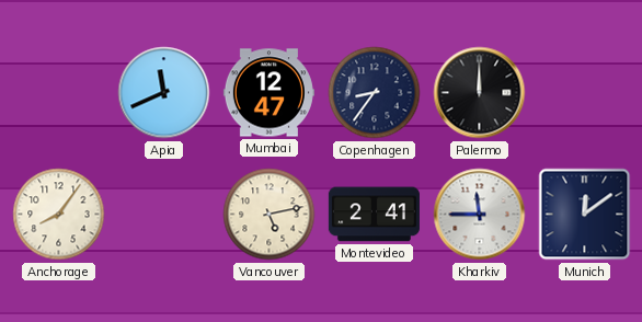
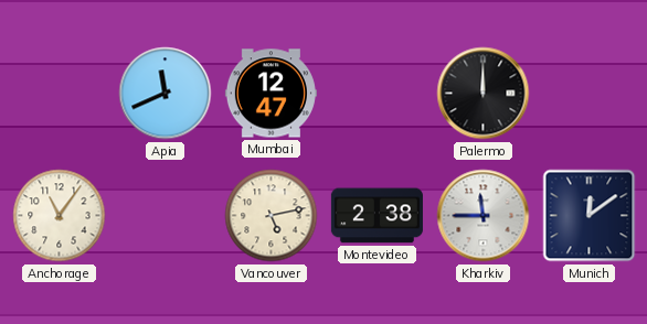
Copenhagen: 8:36 -> none
Anchorage: 8:06 -> 11:06
Montevideo: 2:41 -> 2:38
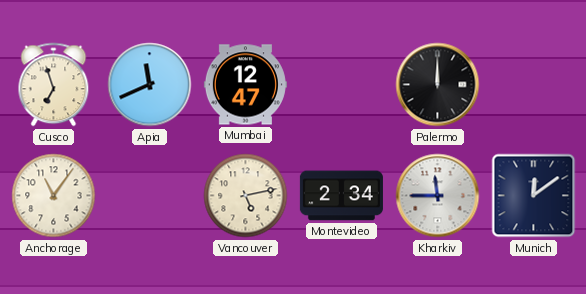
Cusco: none -> 6:57
Montevideo: 2:38 -> 2:34
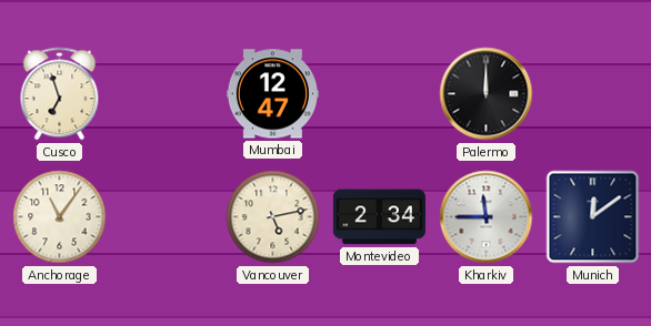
Apia: 11:41 -> none
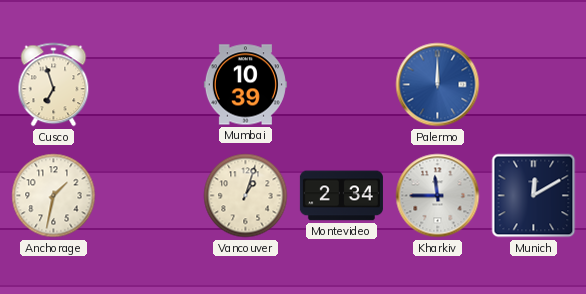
Mumbai: 12:47 -> 10:39
Palermo dial: black -> blue
Anchorage: 11:06 -> 1:32
Vancouver: 5:13 -> 1:03
Munich: 12:09 -> 12:10
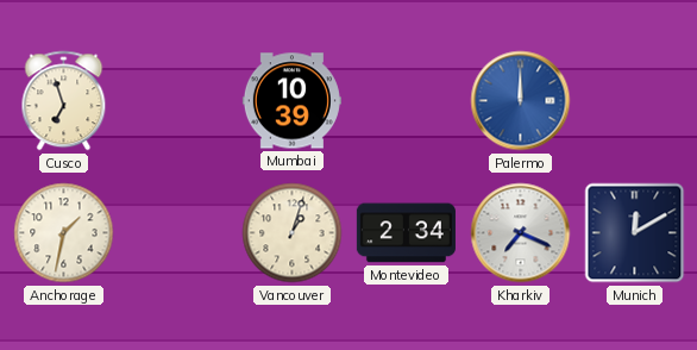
Kharkiv: 11:45 -> 7:19
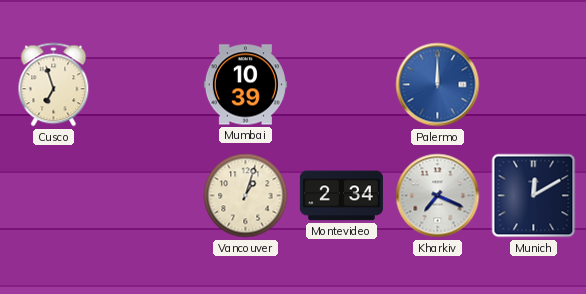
Anchorage: 1:32 -> none
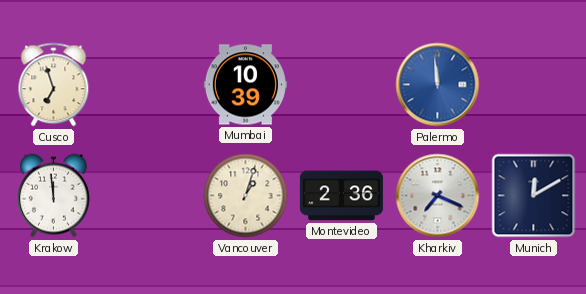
Palermo: 12:00 -> 11:59
Krakow: none -> 11:59
Montevideo: 2:34 -> 2:36
